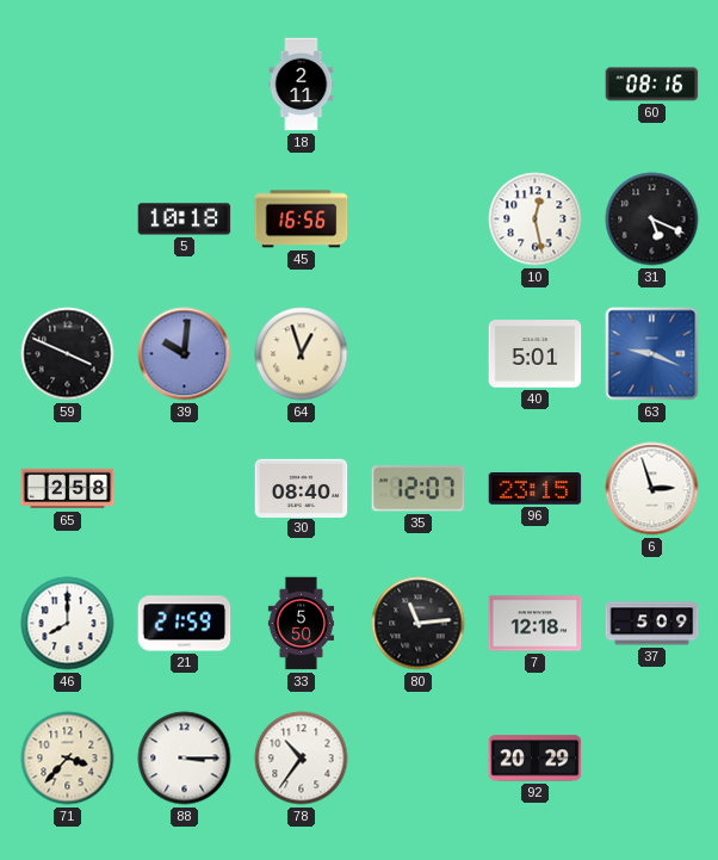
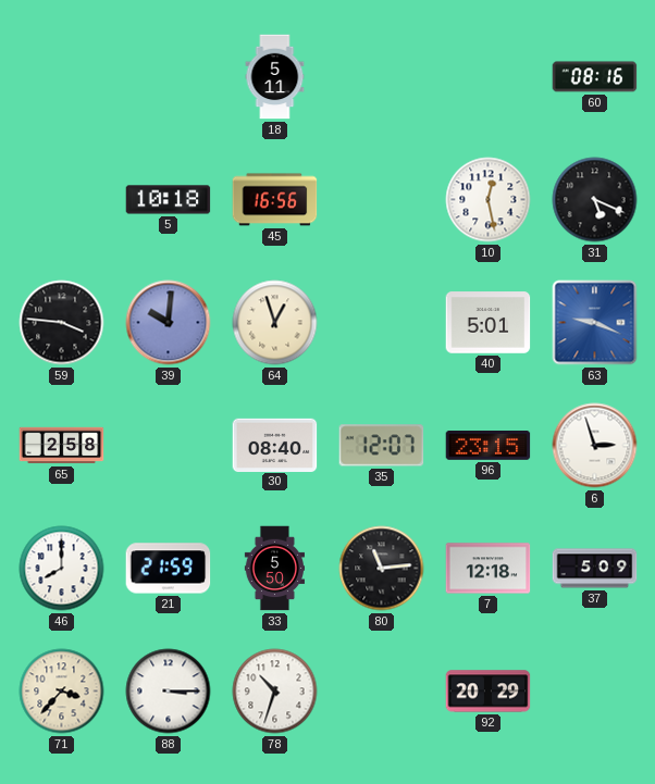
18: 2:11 -> 5:11
59: 3:49 -> 3:46
78: 10:36 -> 10:33
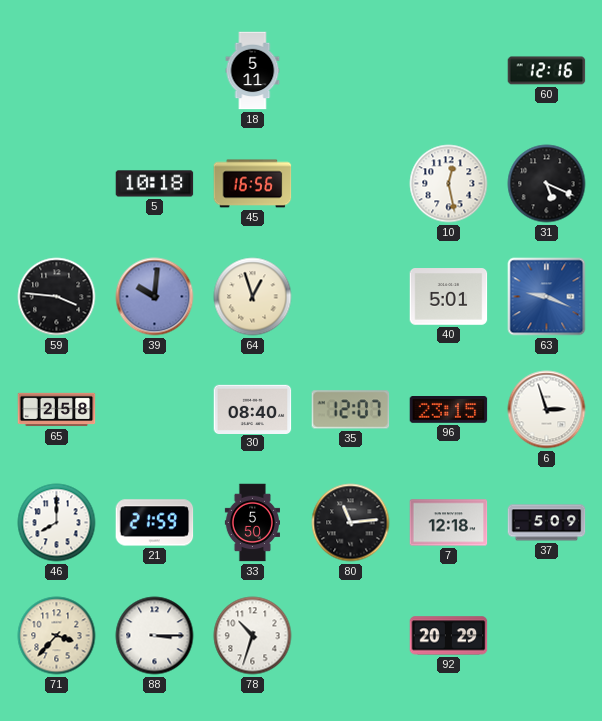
60: 08:16 -> 12:16
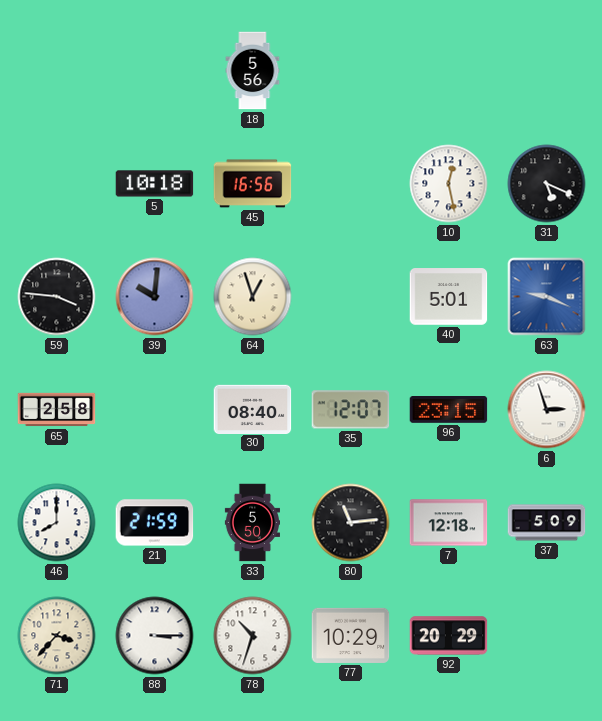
18: 5:11 -> 5:56
60: 12:16 -> none
77: none -> 10:29
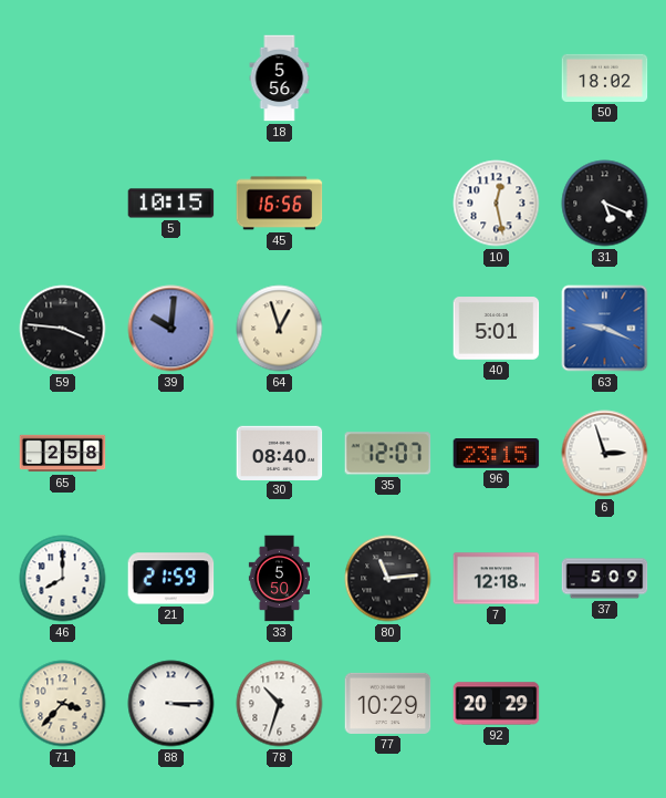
50: none -> 18:02
5: 10:18 -> 10:15
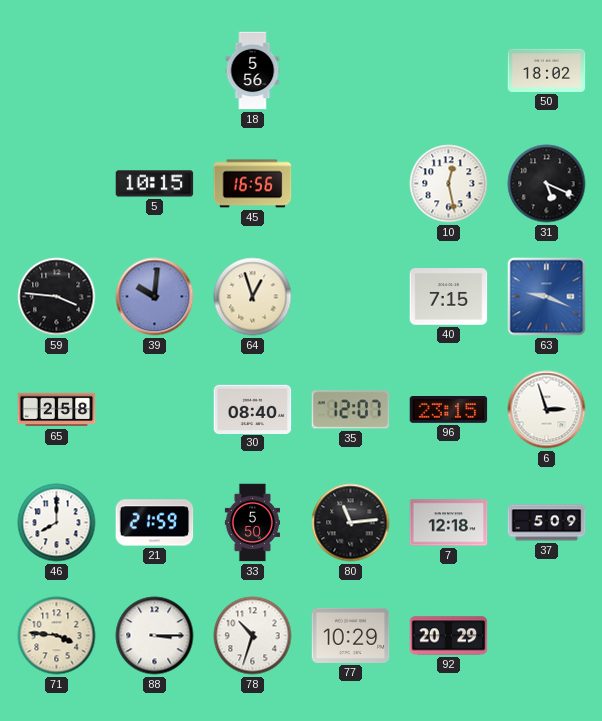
40: 5:01 -> 7:15
71: 3:37 -> 3:46
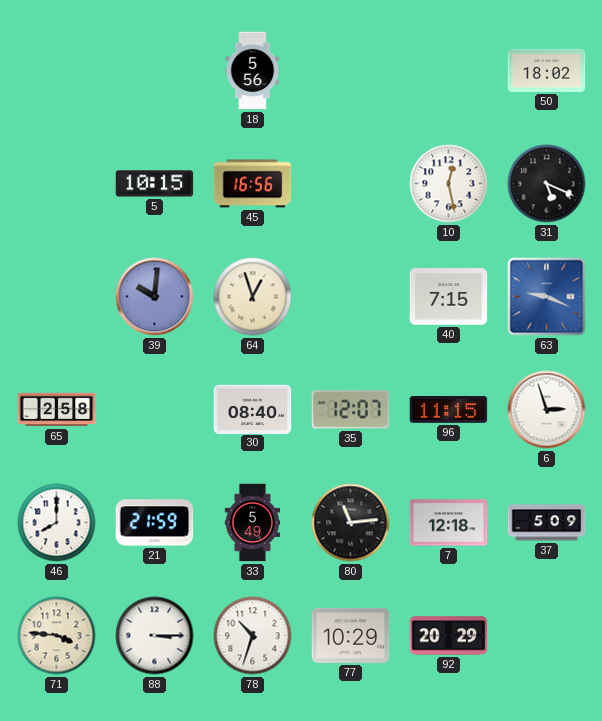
59: 3:46 -> none
96: 23:15 -> 11:15
33: 5:50 -> 5:49
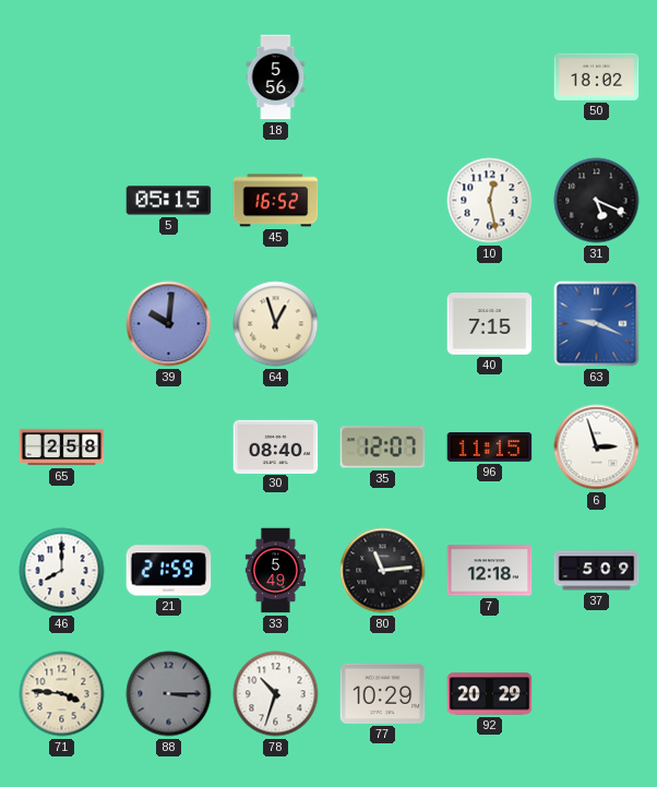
5: 10:15 -> 05:15
45: 16:56 -> 16:52
88 dial: white -> grey
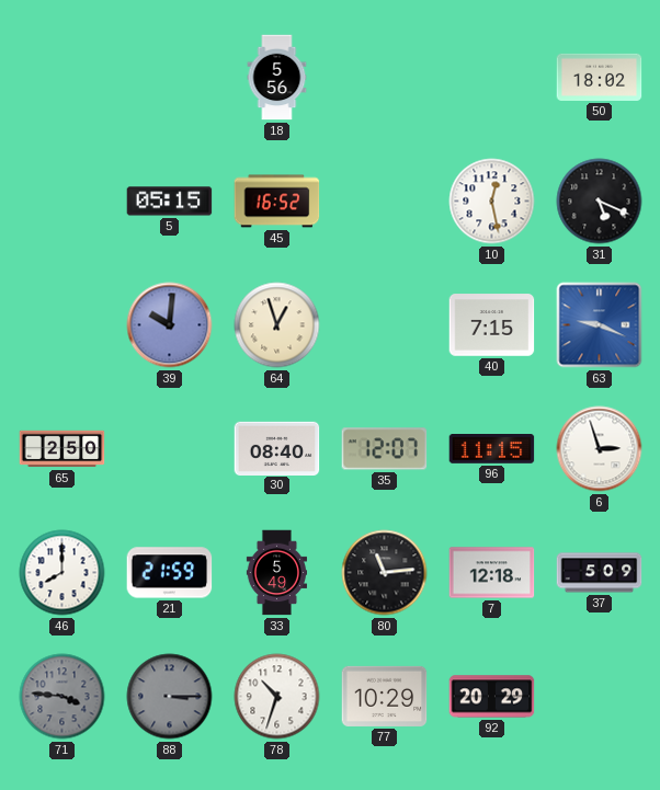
65: 2:58 -> 2:50
71 dial: cream -> grey
